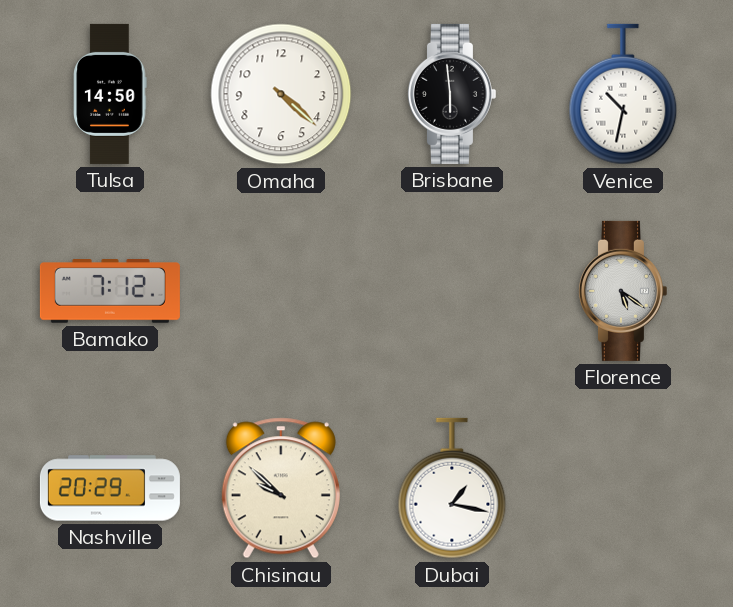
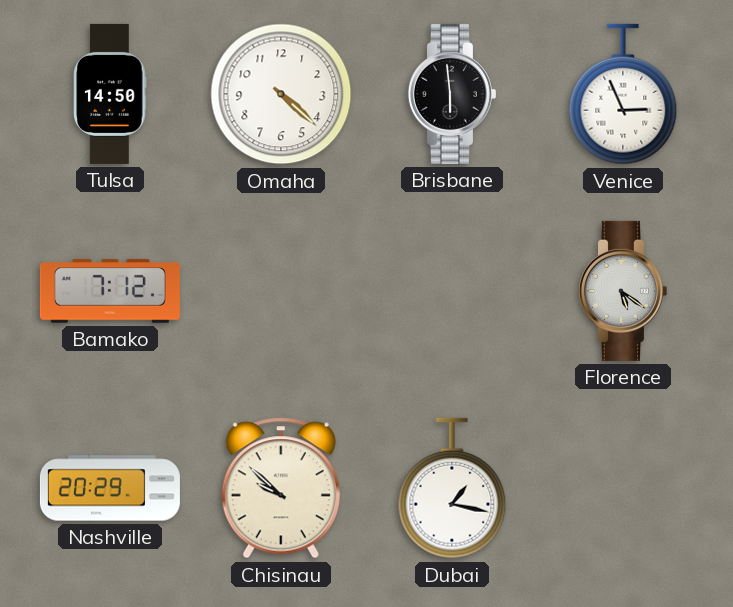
Venice: 10:32 -> 2:56
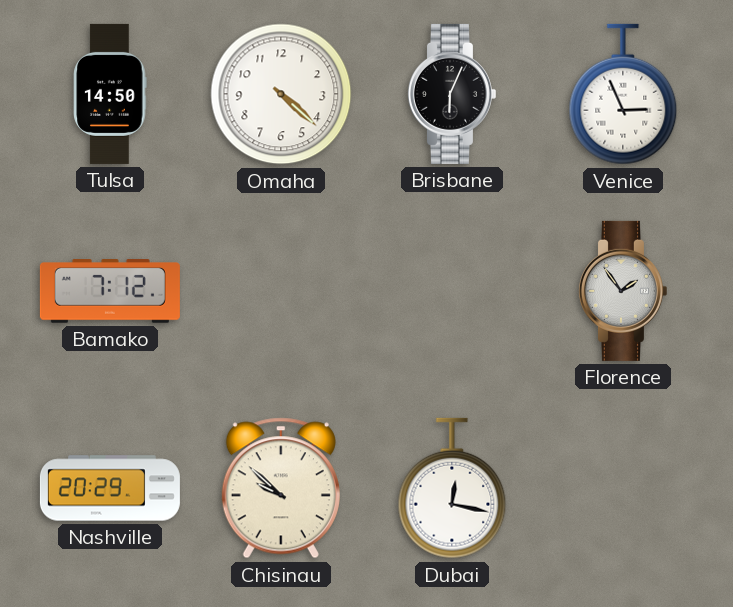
Brisbane: 5:59 -> 6:04
Florence: 5:21 -> 1:54
Dubai: 1:17 -> 12:17
